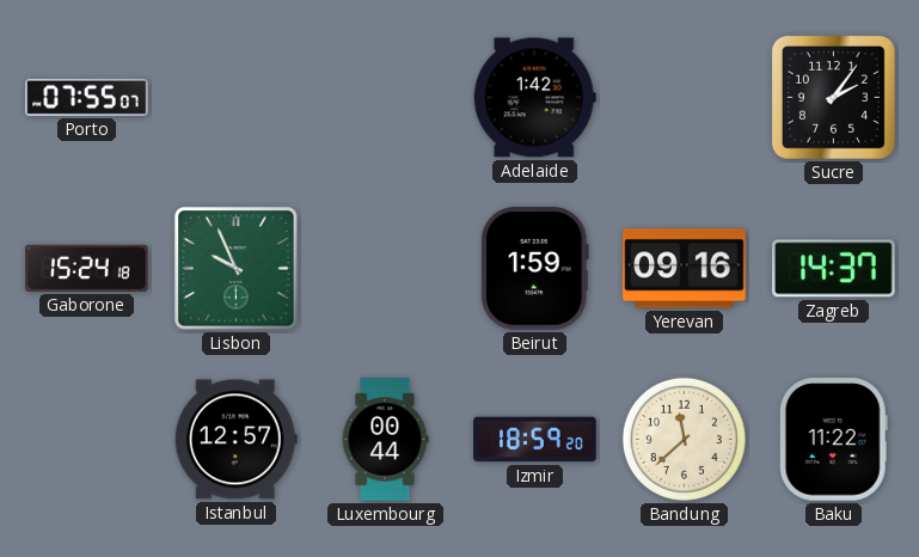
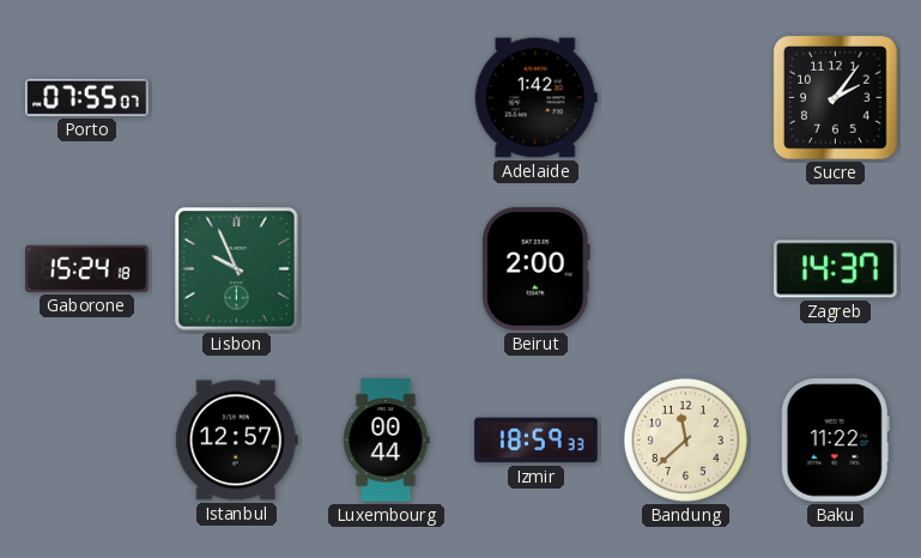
Beirut: 1:59 -> 2:00
Yerevan: 09:16 -> none
Izmir: 18:59:20 -> 18:59:33
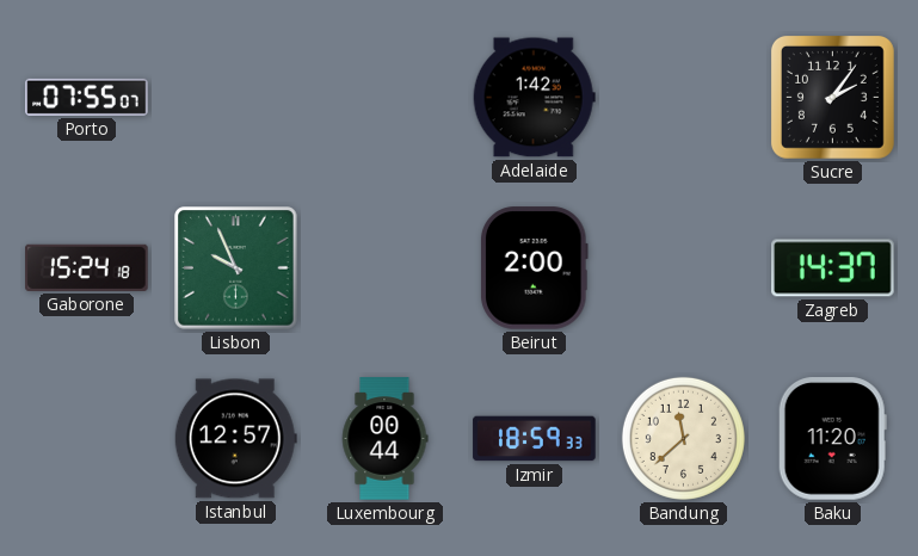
Baku: 11:22 -> 11:20
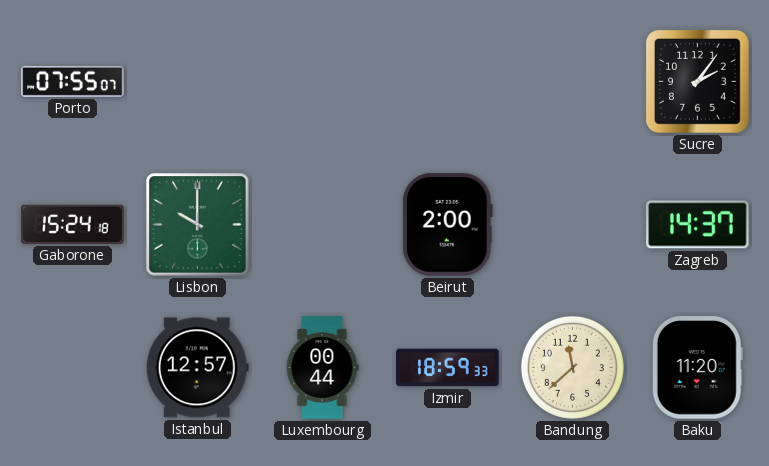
Adelaide: 1:42 -> none
Lisbon: 9:56 -> 10:00
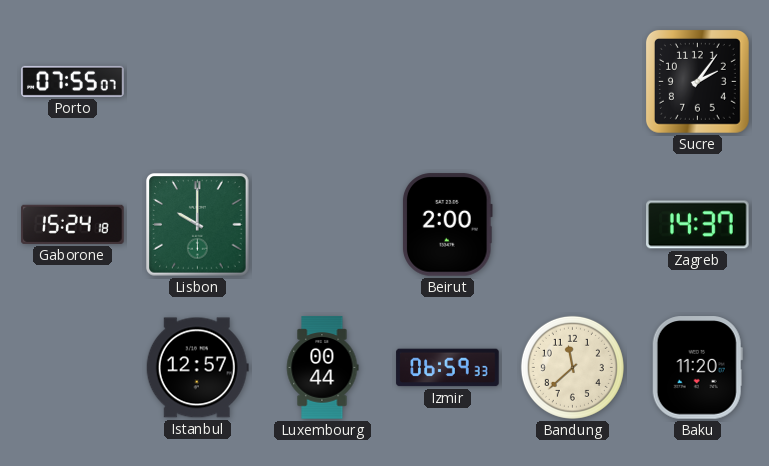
Izmir: 18:59 -> 06:59
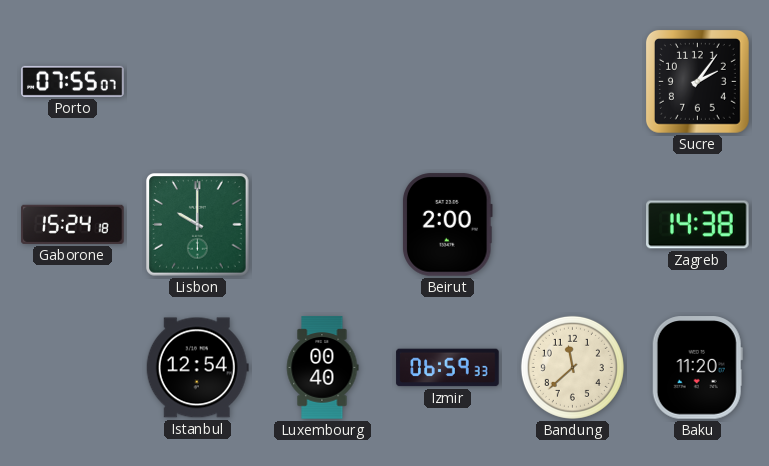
Zagreb: 14:37 -> 14:38
Istanbul: 12:57 -> 12:54
Luxembourg: 00:44 -> 00:40
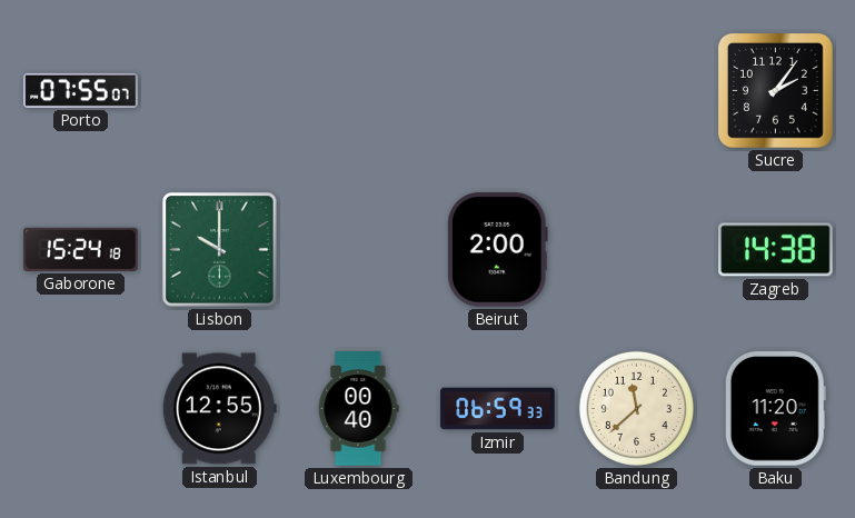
Istanbul: 12:54 -> 12:55
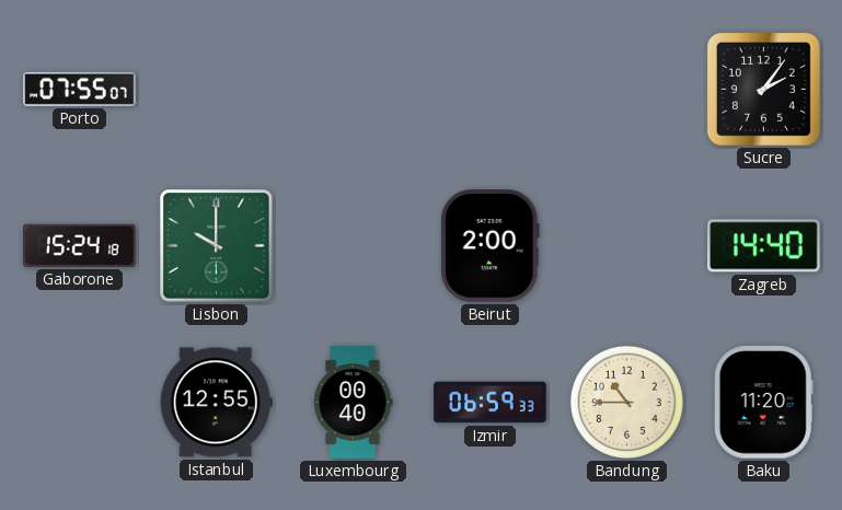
Zagreb: 14:38 -> 14:40
Bandung: 11:38 -> 10:45
